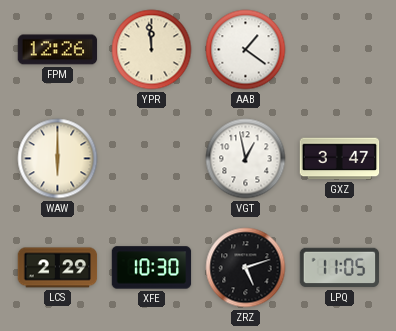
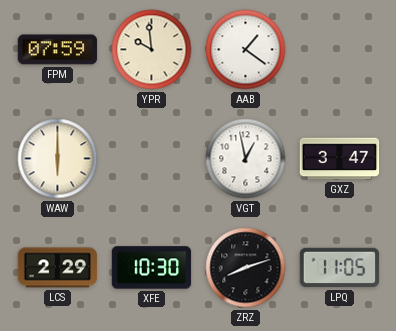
FPM: 12:26 -> 07:59
YPR: 11:59 -> 9:59
ZRZ: 5:12 -> 8:12
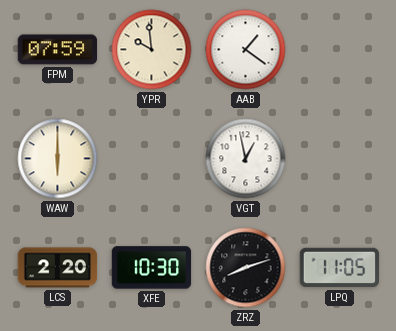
GXZ: 3:47 -> none
LCS: 2:29 -> 2:20
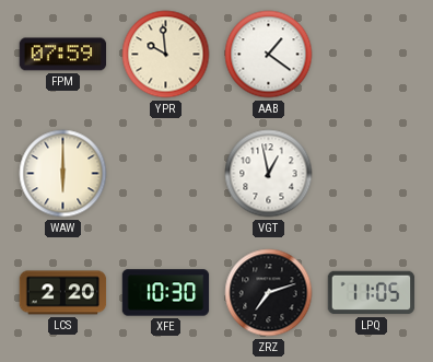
ZRZ: 8:12 -> 7:12
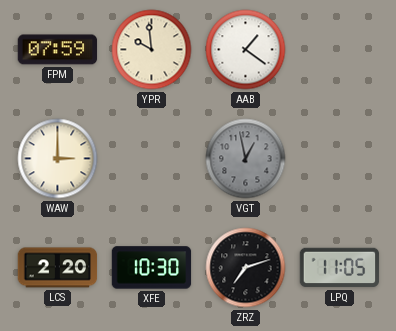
WAW: 6:00 -> 3:00
VGT dial: white -> grey
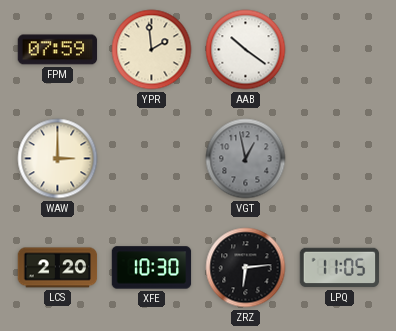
YPR: 9:59 -> 1:59
AAB: 1:21 -> 10:21
ZRZ: 7:12 -> 6:14
